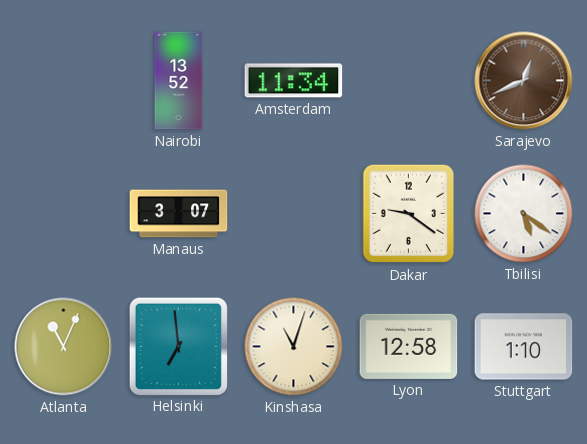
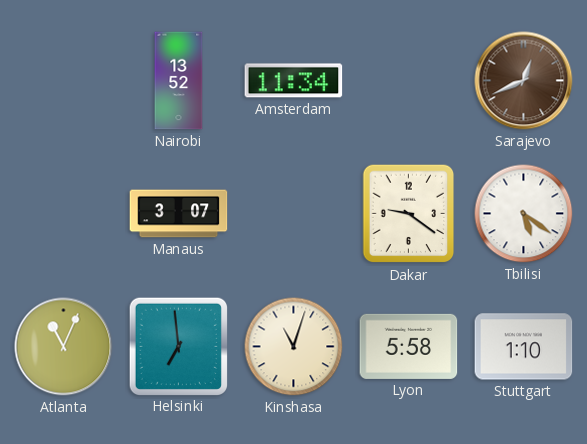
Lyon: 12:58 -> 5:58
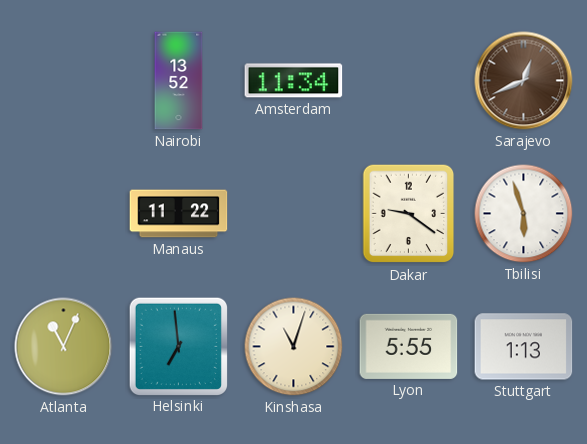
Manaus: 3:07 -> 11:22
Tbilisi: 5:21 -> 5:57
Lyon: 5:58 -> 5:55
Stuttgart: 1:10 -> 1:13
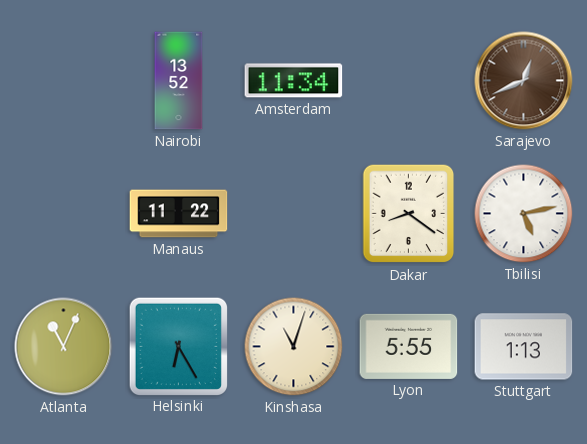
Dakar: 9:21 -> 8:21
Tbilisi: 5:57 -> 5:13
Helsinki: 6:59 -> 6:25
